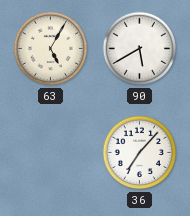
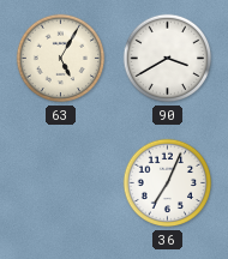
90: 5:40 -> 3:40
36: 7:07 -> 7:04
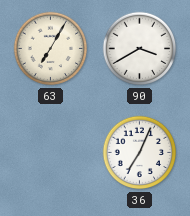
63: 5:05 -> 7:05
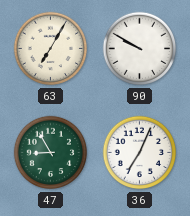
90: 3:40 -> 9:50
47: none -> 8:55
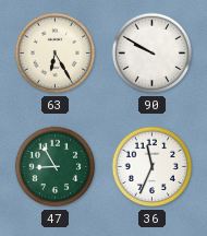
63: 7:05 -> 6:25
36: 7:04 -> 11:34
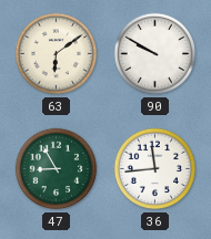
63: 6:25 -> 6:09
36: 11:34 -> 11:44
